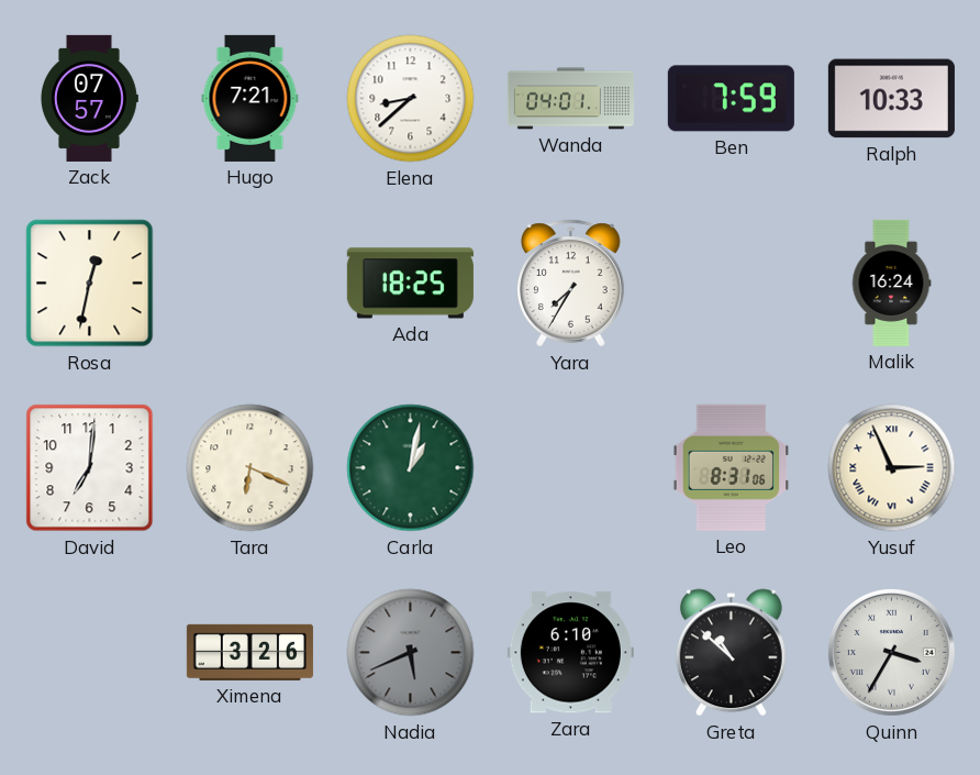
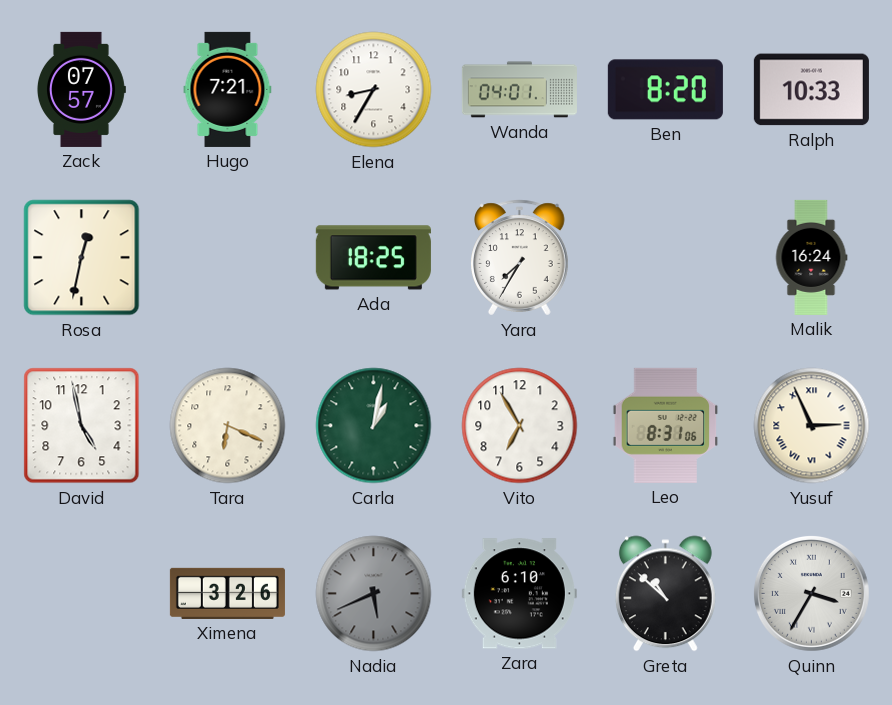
Elena: 8:38 -> 8:35
Ben: 7:59 -> 8:20
David: 7:01 -> 4:58
Vito: none -> 6:55
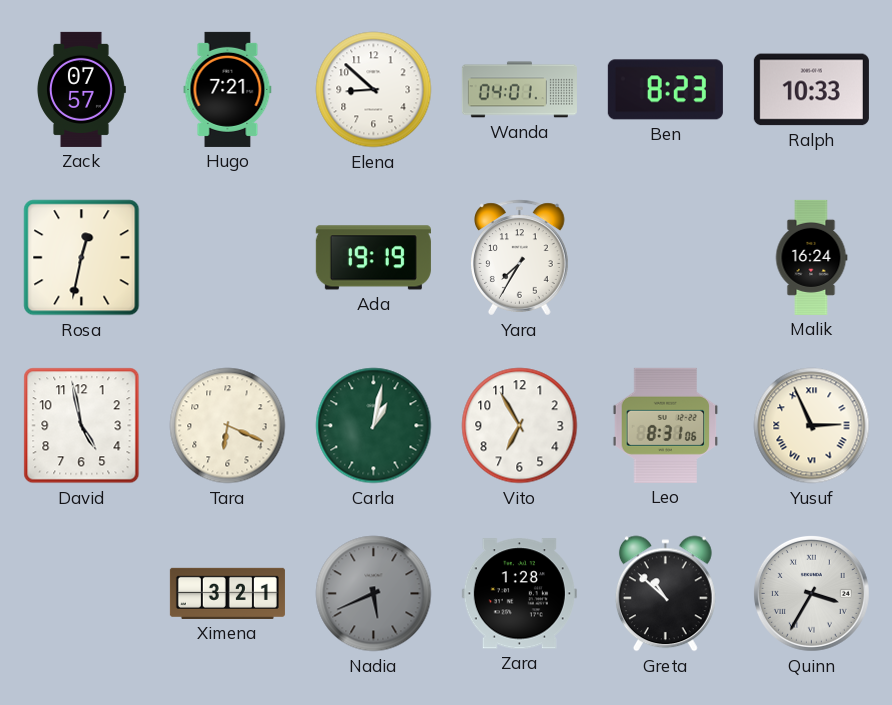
Elena: 8:35 -> 8:52
Ben: 8:20 -> 8:23
Ada: 18:25 -> 19:19
Ximena: 3:26 -> 3:21
Zara: 6:10 -> 1:28
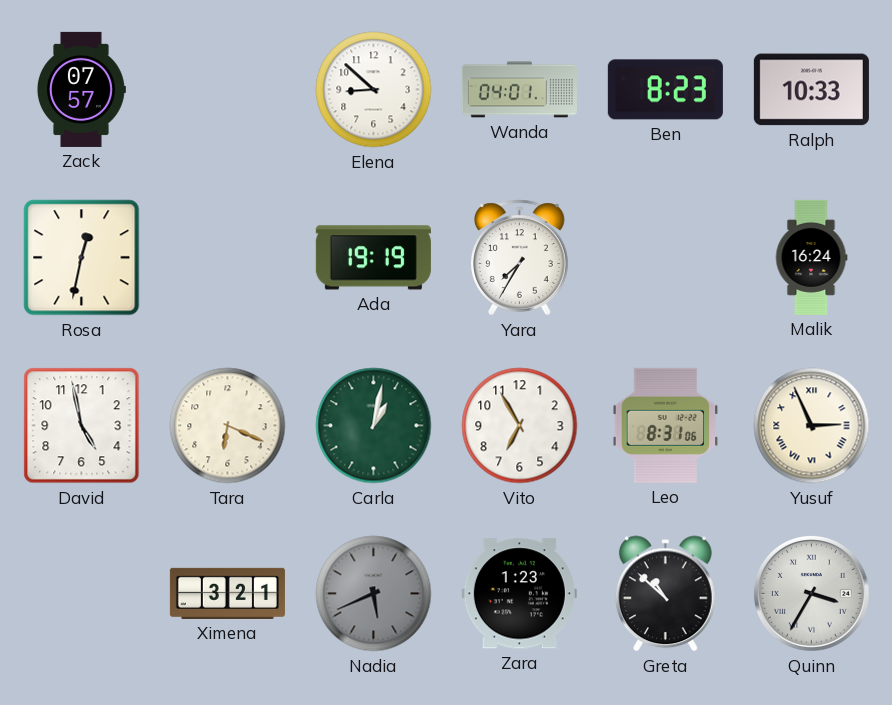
Hugo: 7:21 -> none
Zara: 1:28 -> 1:23
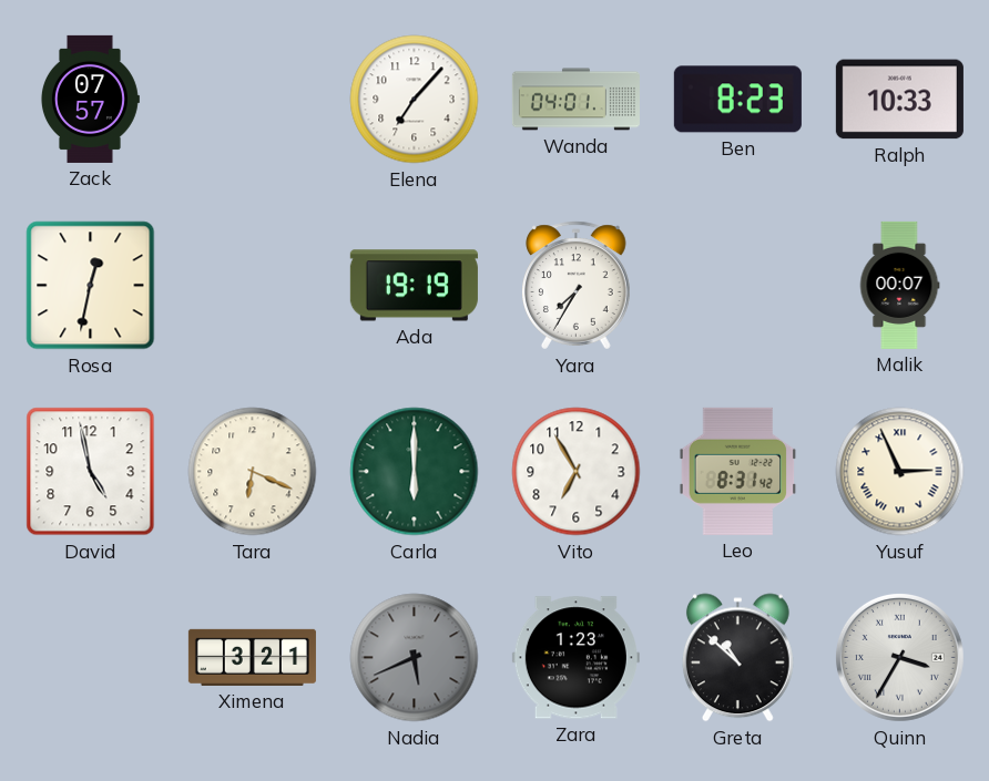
Elena: 8:52 -> 7:07
Malik: 16:24 -> 00:07
Carla: 1:02 -> 6:00
Leo: 8:31:06 -> 8:31:42
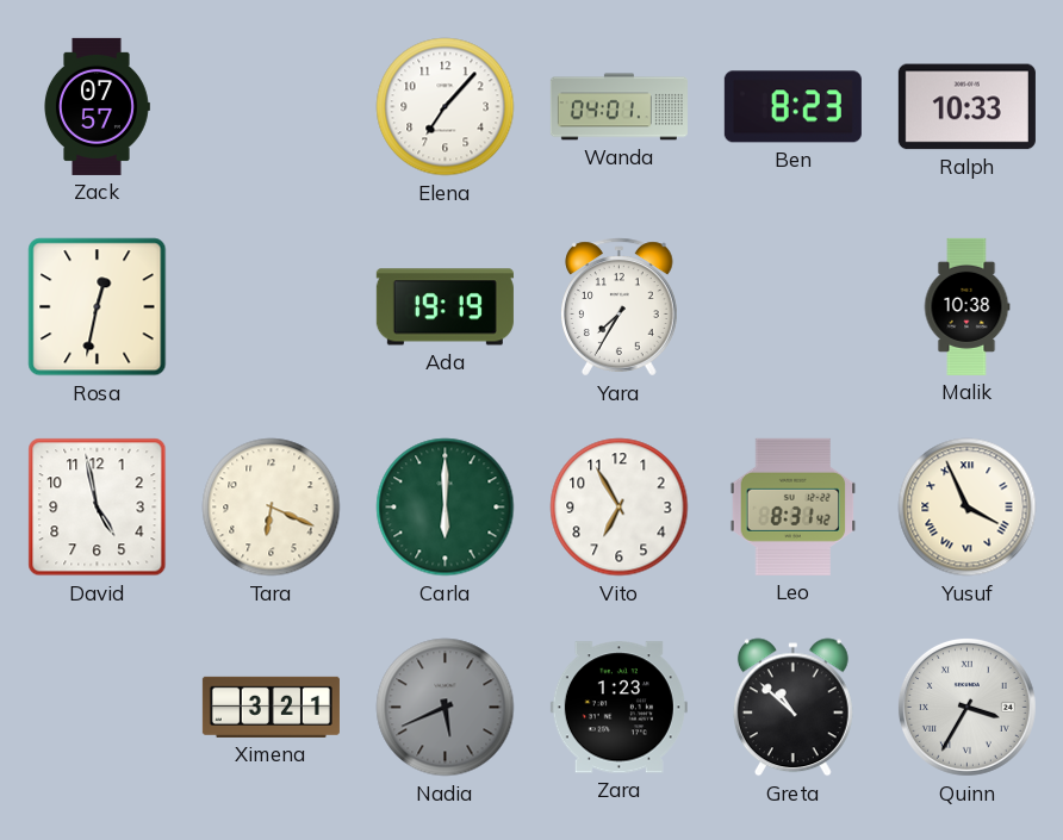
Malik: 00:07 -> 10:38
Yusuf: 2:56 -> 3:56
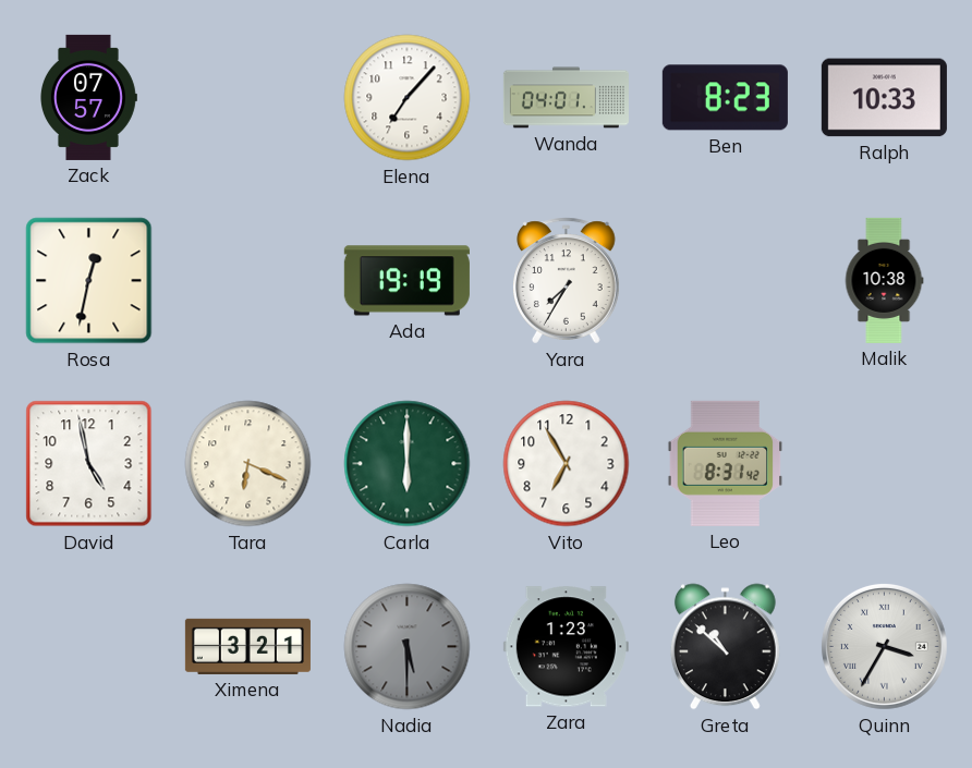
Yusuf: 3:56 -> none
Nadia: 5:41 -> 5:30
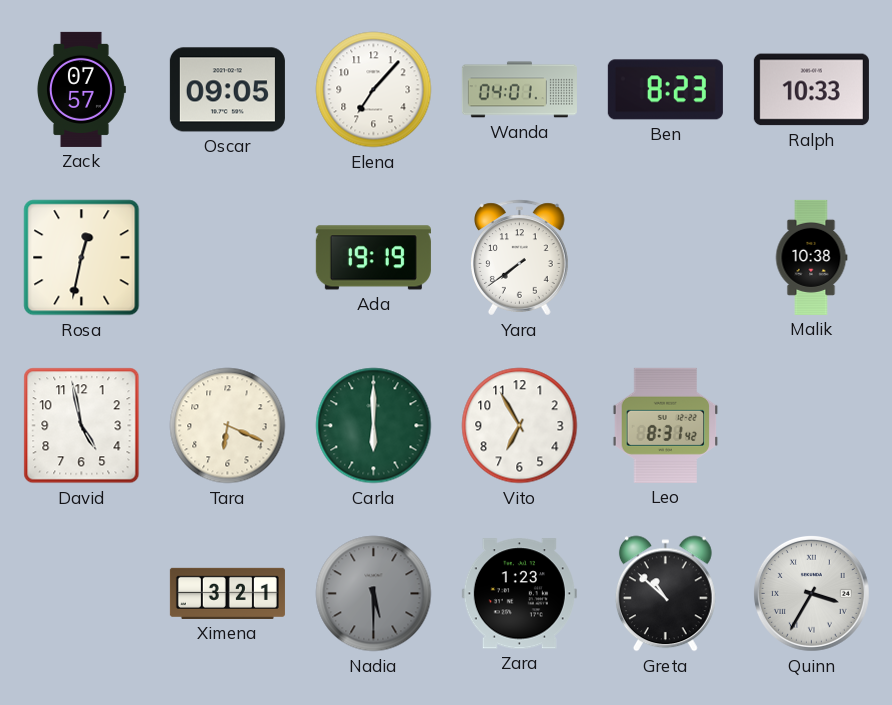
Oscar: none -> 09:05
Yara: 7:35 -> 7:39
